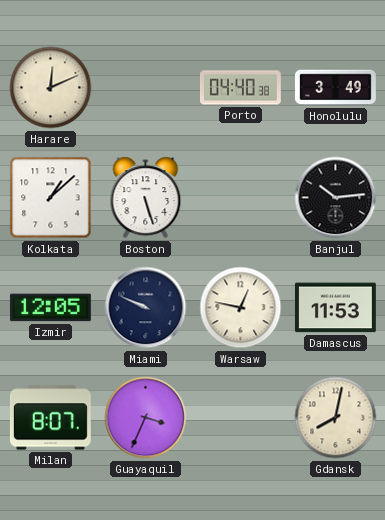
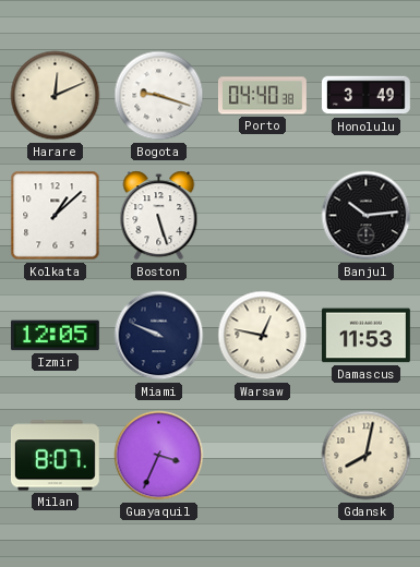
Bogota: none -> 9:18
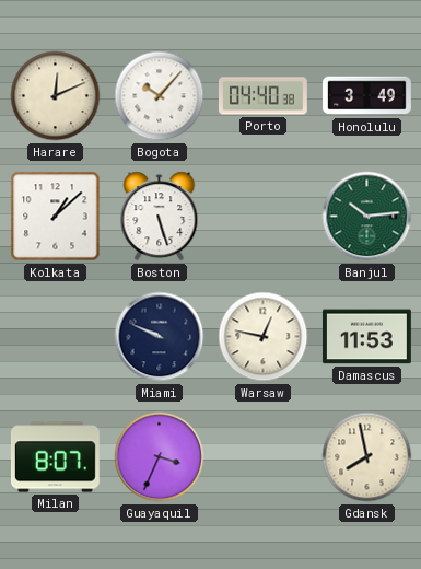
Bogota: 9:18 -> 10:07
Banjul dial: black -> green
Izmir: 12:05 -> none
Gdansk: 8:02 -> 7:58
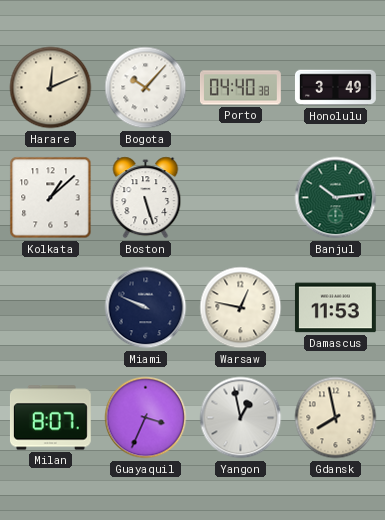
Yangon: none -> 12:58
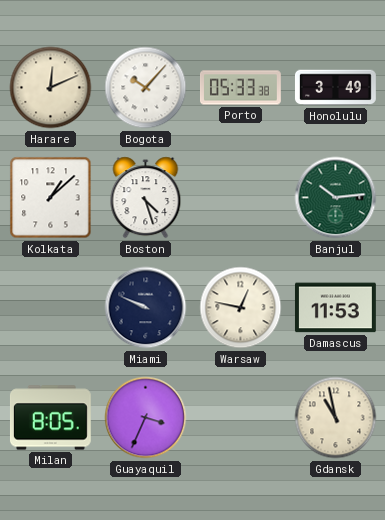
Porto: 04:40 -> 05:33
Boston: 5:27 -> 4:27
Milan: 8:07 -> 8:05
Yangon: 12:58 -> none
Gdansk: 7:58 -> 10:58
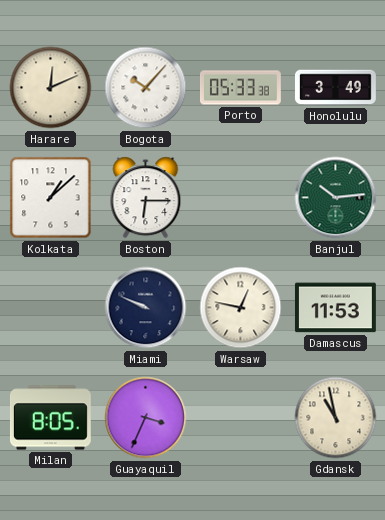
Boston: 4:27 -> 6:15
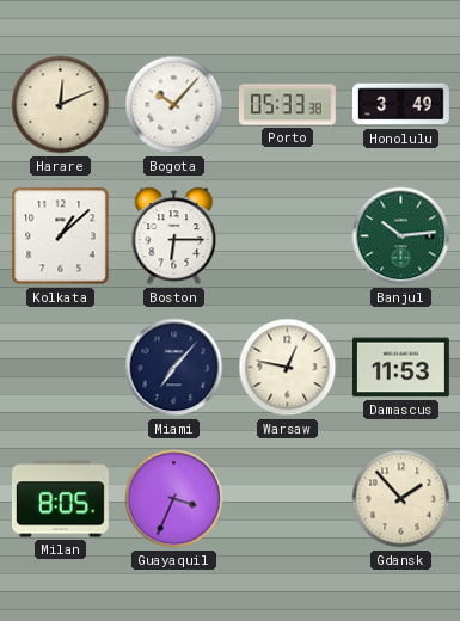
Miami: 9:49 -> 7:07
Gdansk: 10:58 -> 1:53
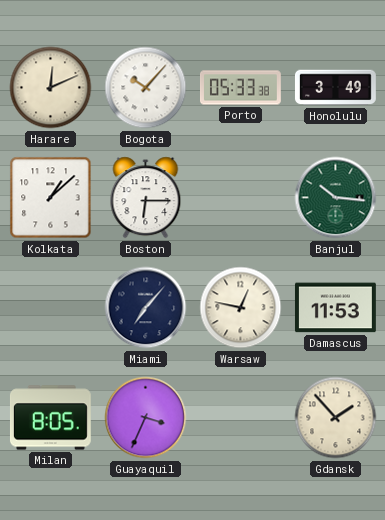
Banjul: 10:14 -> 10:16
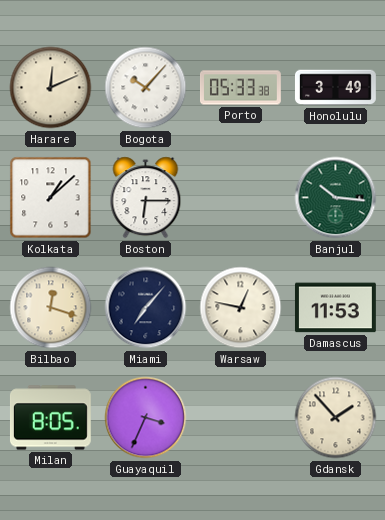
Bilbao: none -> 12:18
